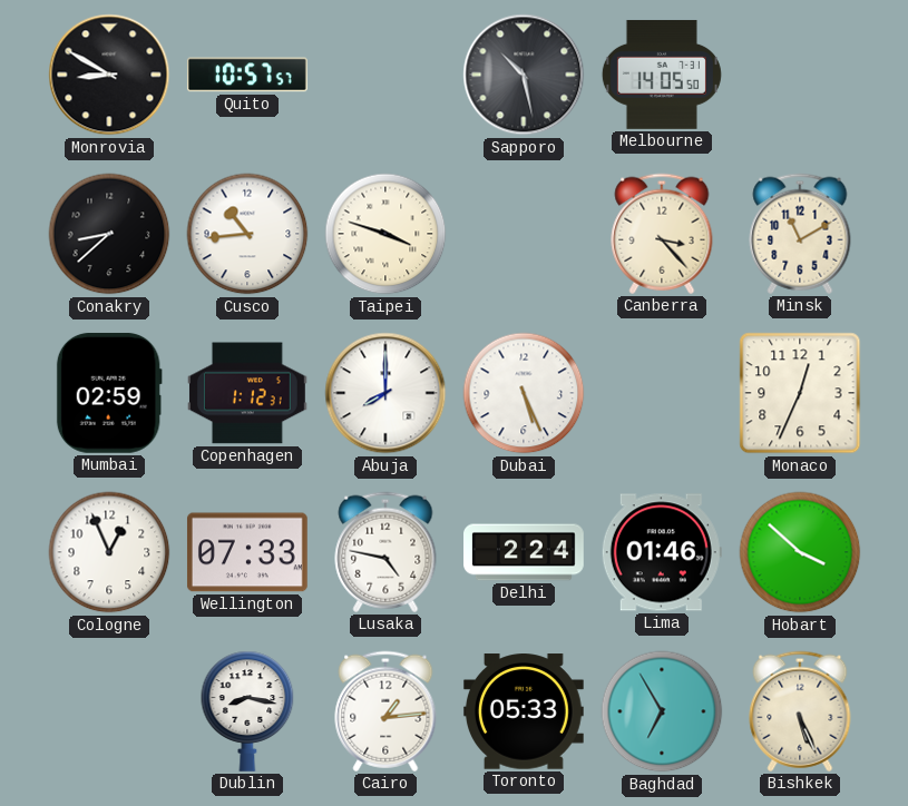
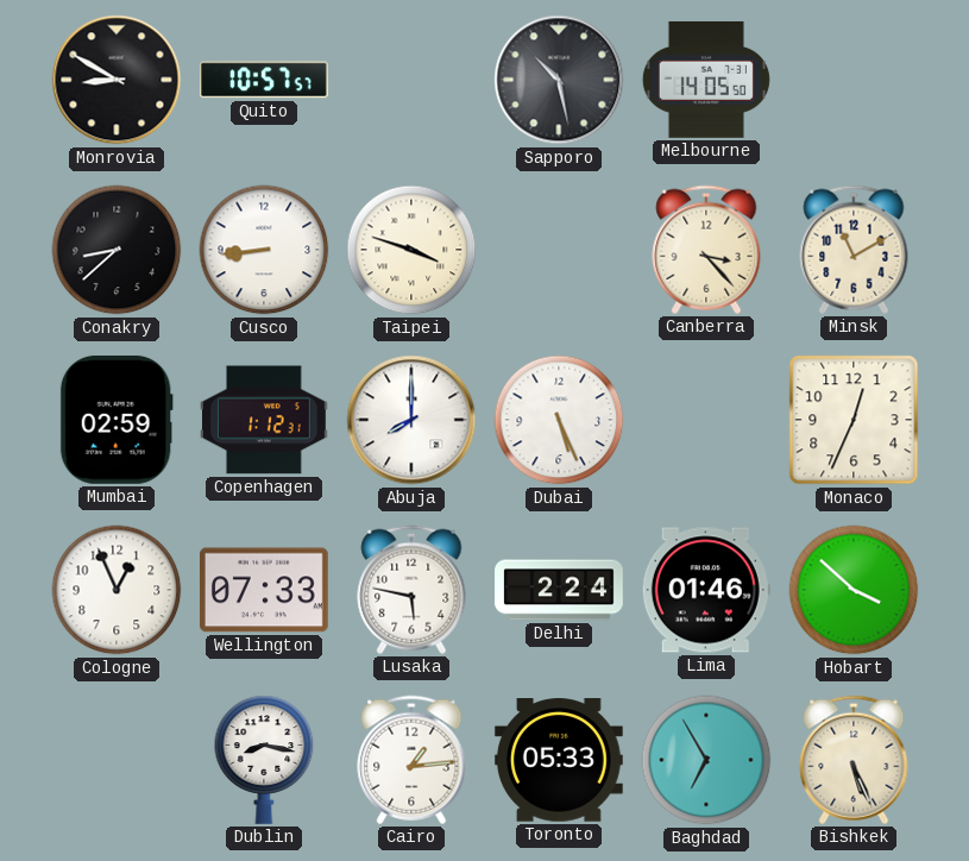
Cusco: 10:44 -> 8:44
Lusaka: 4:47 -> 5:47
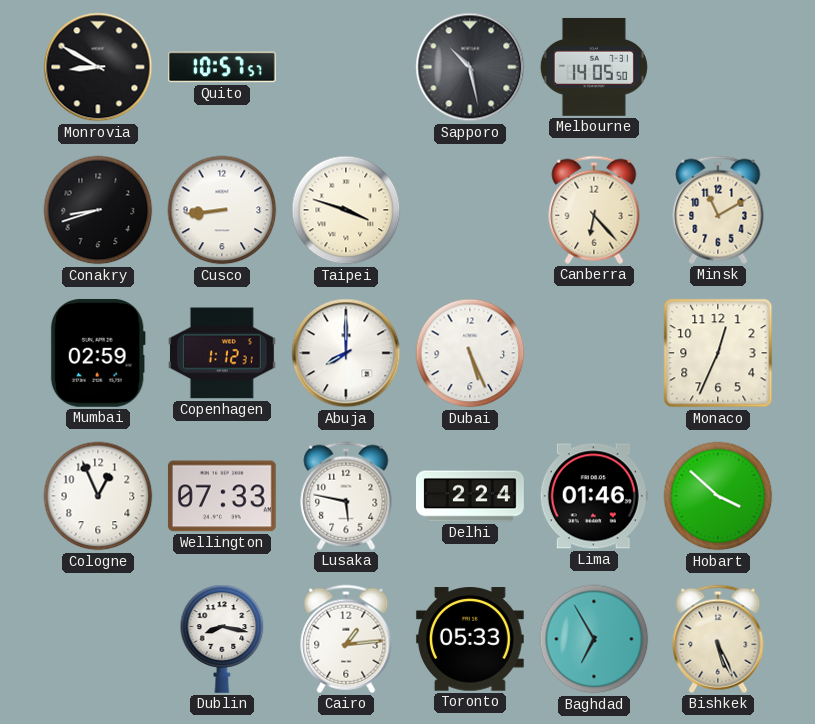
Conakry: 8:38 -> 8:42
Canberra: 3:23 -> 6:23
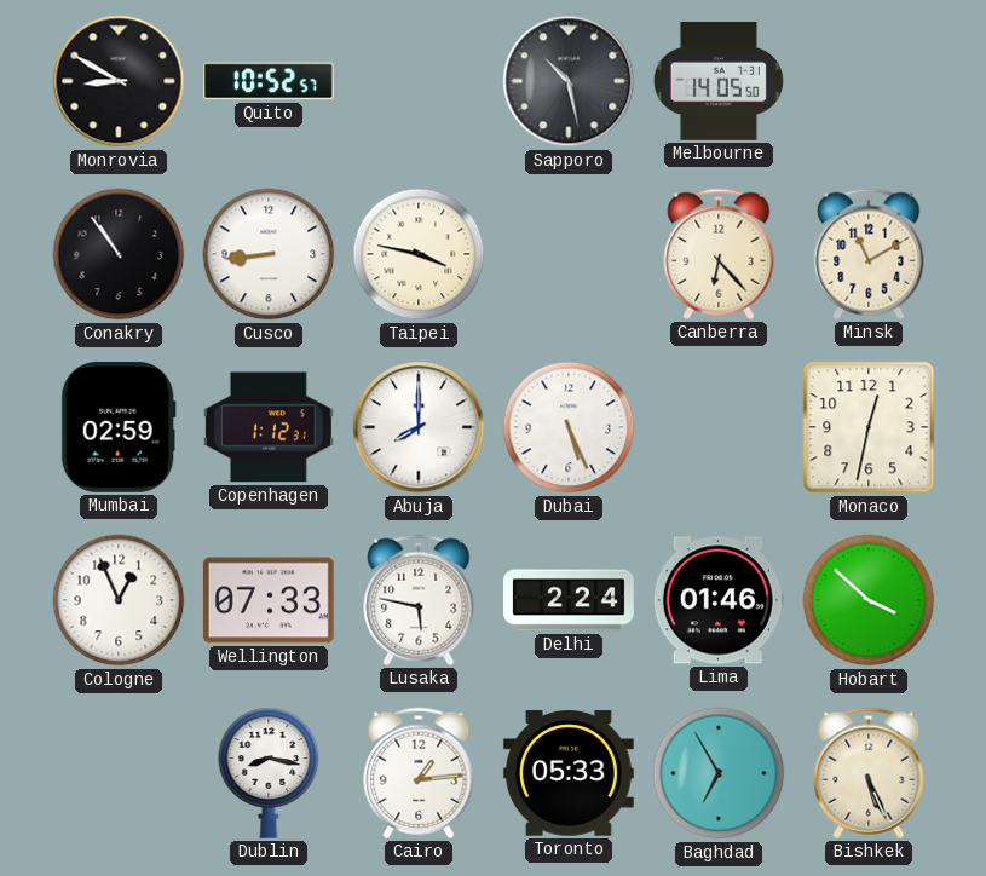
Quito: 10:57 -> 10:52
Conakry: 8:42 -> 10:54
Taipei: 3:48 -> 3:47
Monaco: 12:34 -> 12:32
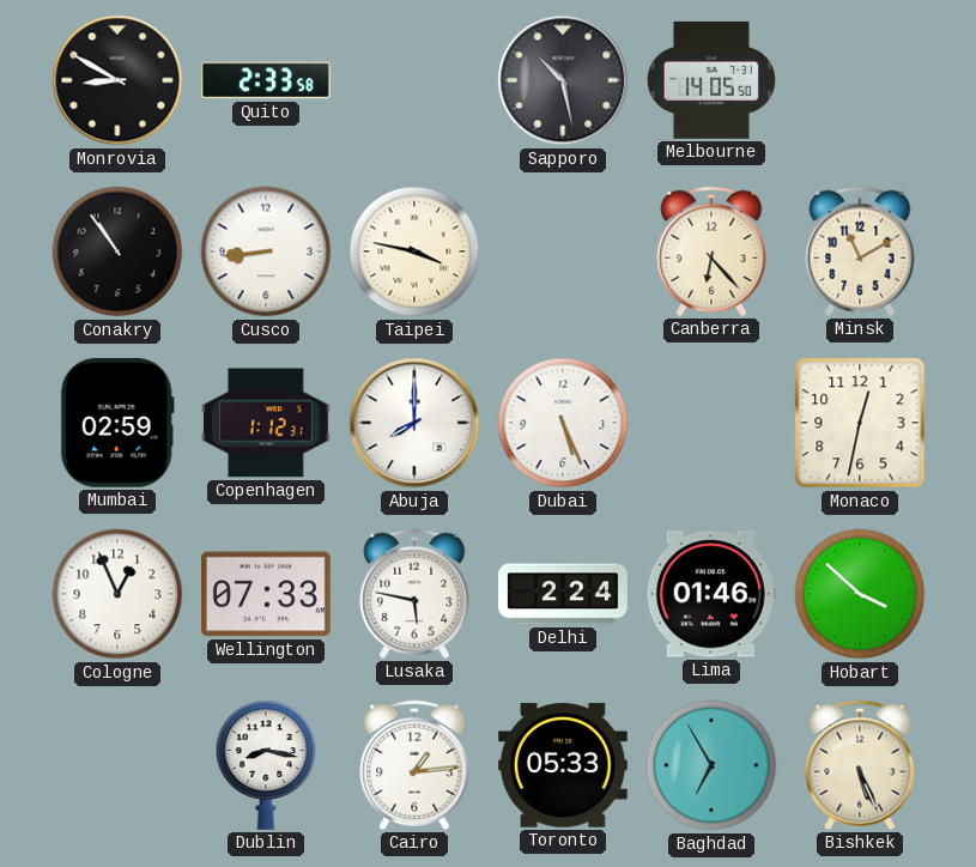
Quito: 10:52 -> 2:33
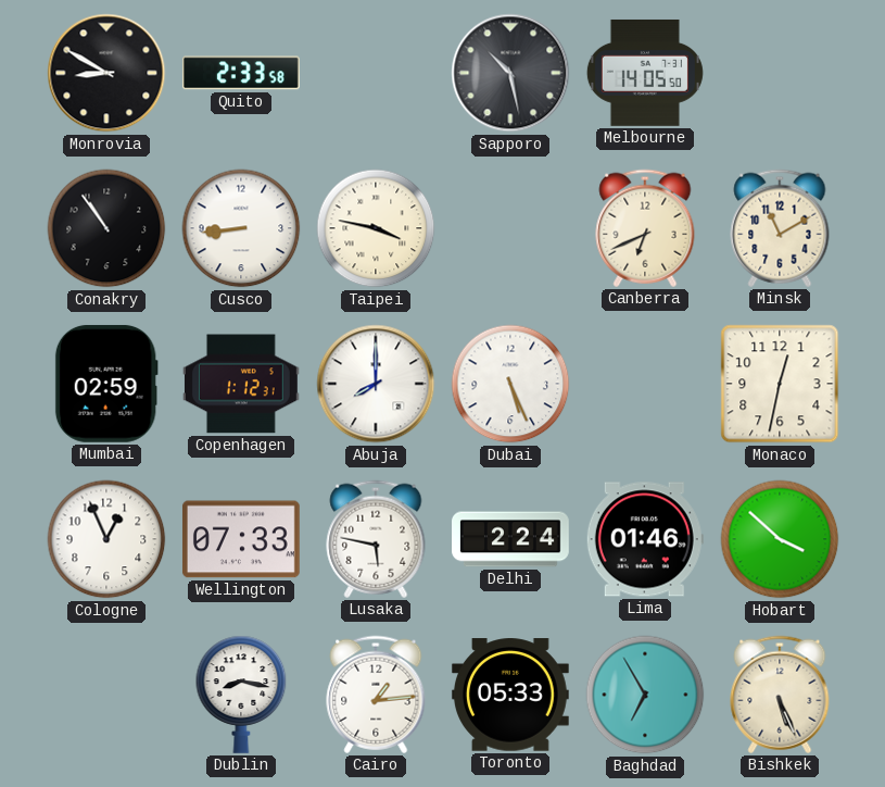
Canberra: 6:23 -> 6:41
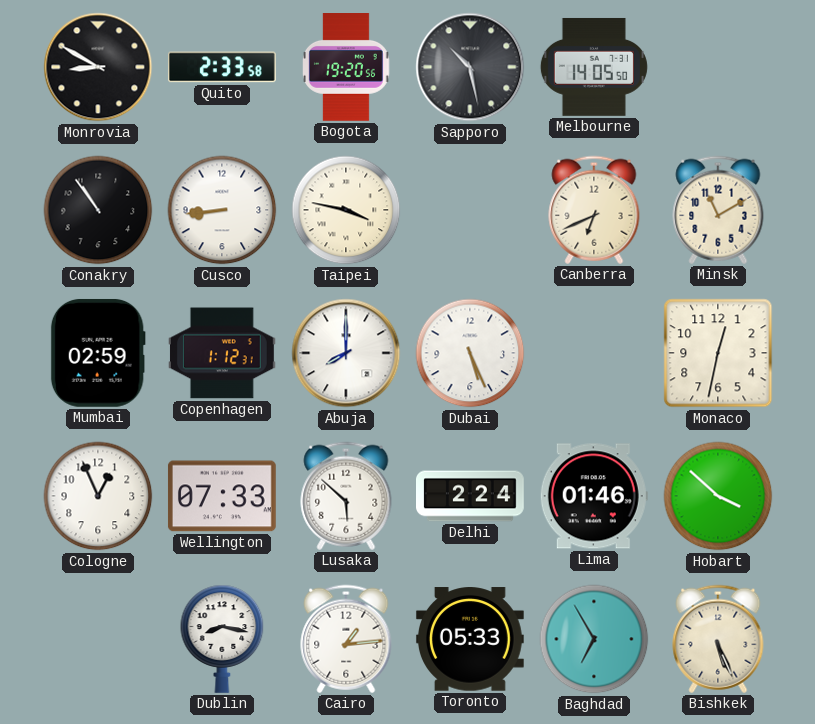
Bogota: none -> 19:20
Lusaka: 5:47 -> 5:52
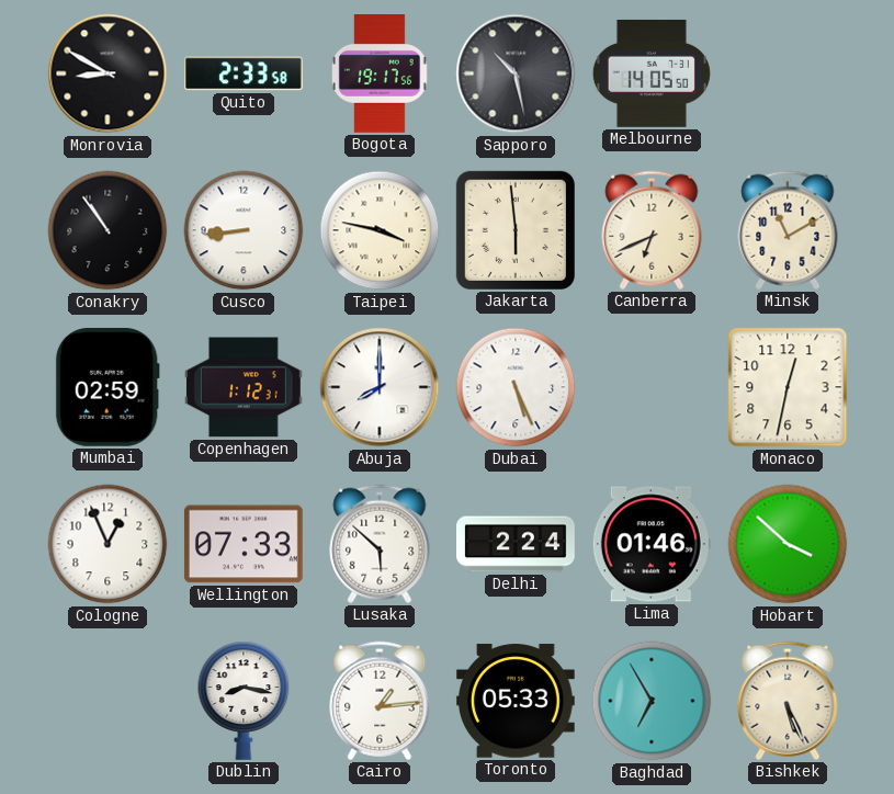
Bogota: 19:20 -> 19:17
Jakarta: none -> 5:59
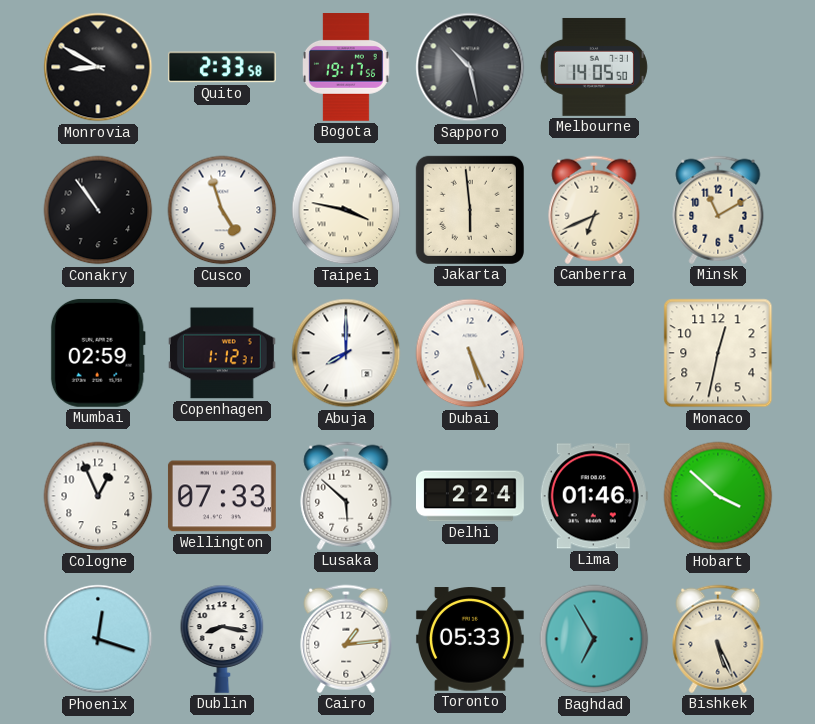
Cusco: 8:44 -> 4:57
Phoenix: none -> 12:18
